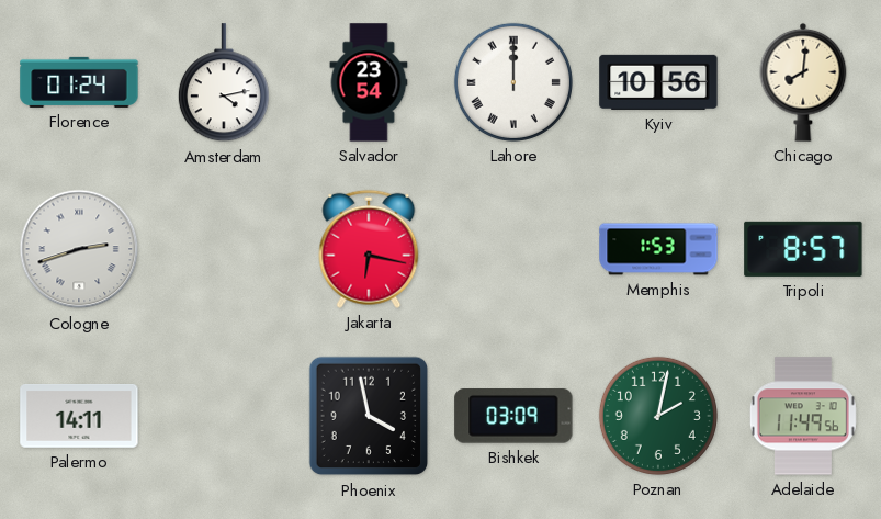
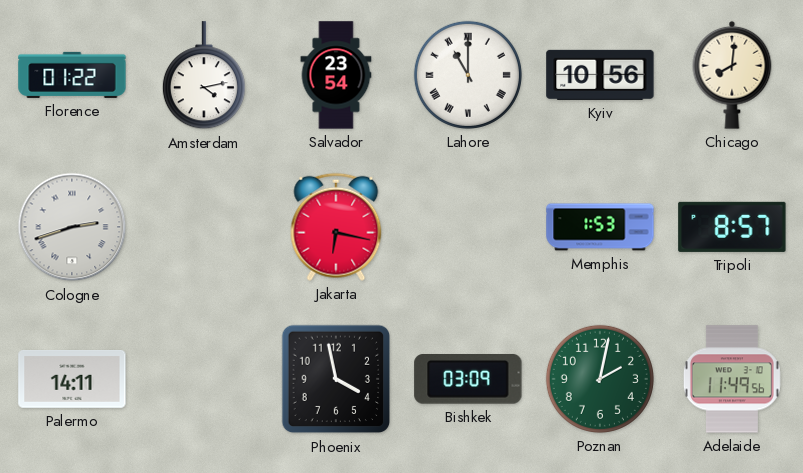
Florence: 01:24 -> 01:22
Lahore: 12:00 -> 11:00
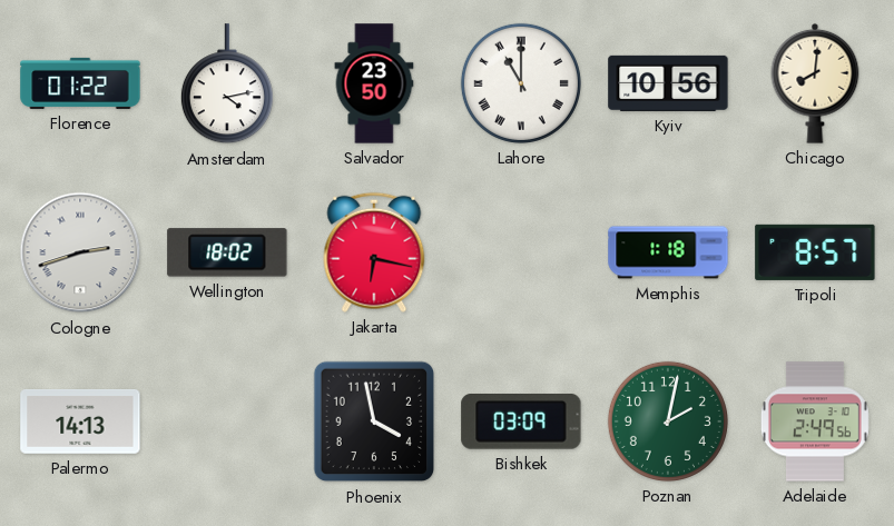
Salvador: 23:54 -> 23:50
Wellington: none -> 18:02
Memphis: 1:53 -> 1:18
Palermo: 14:11 -> 14:13
Adelaide: 11:49 -> 2:49
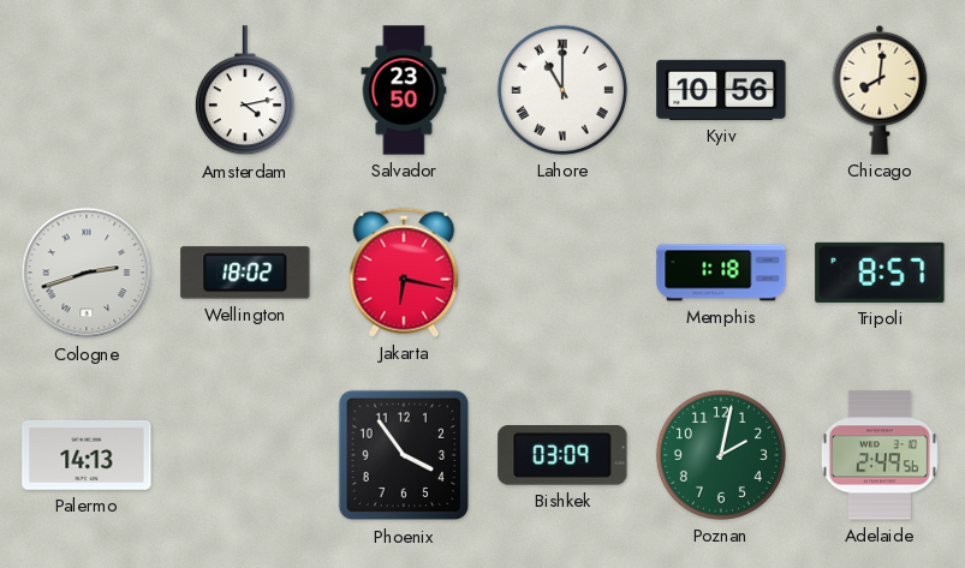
Florence: 01:22 -> none
Phoenix: 3:58 -> 3:54
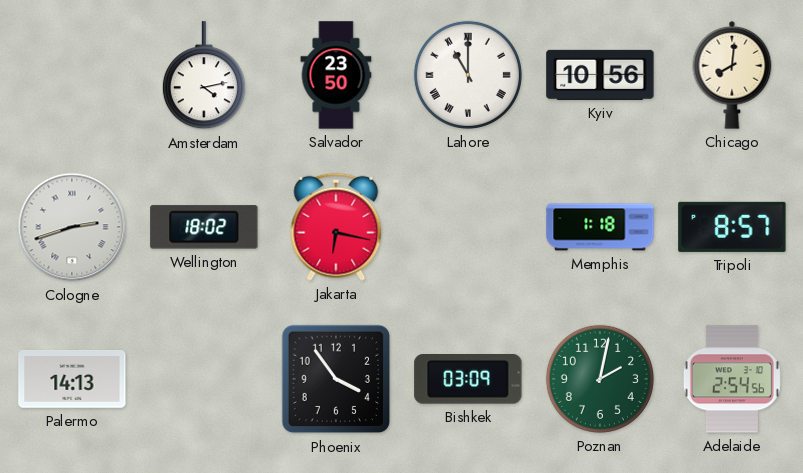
Adelaide: 2:49 -> 2:54
